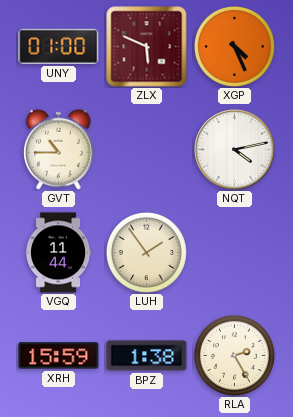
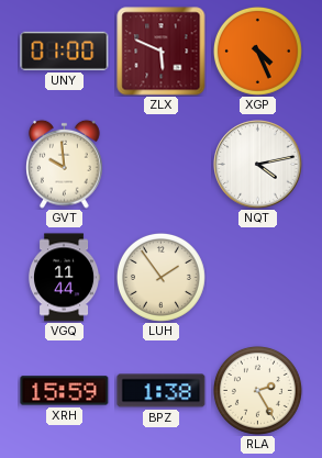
GVT: 10:45 -> 9:59
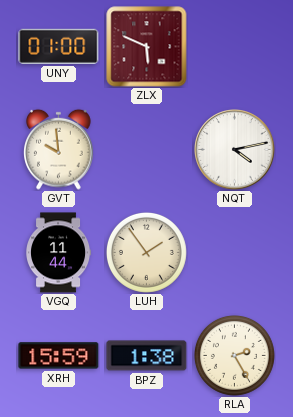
XGP: 4:26 -> none
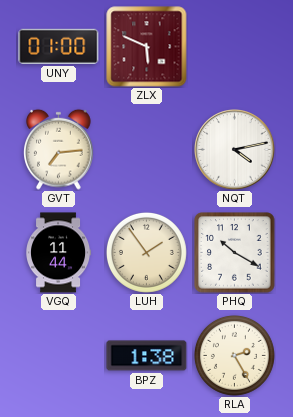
GVT: 9:59 -> 7:14
PHQ: none -> 10:20
XRH: 15:59 -> none
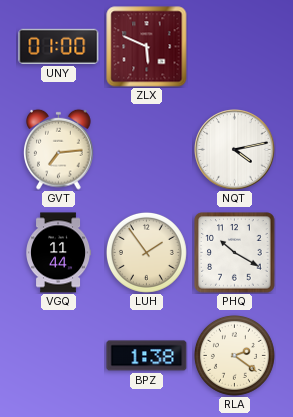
RLA: 2:25 -> 2:21
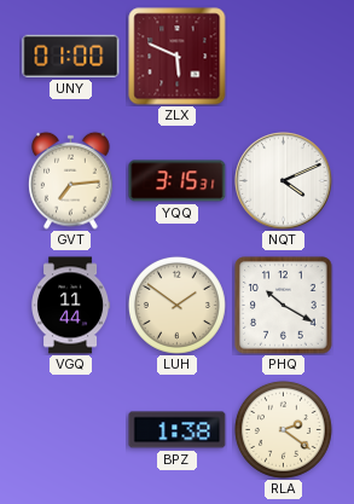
YQQ: none -> 3:15
NQT: 4:13 -> 4:11
LUH: 1:54 -> 1:51
